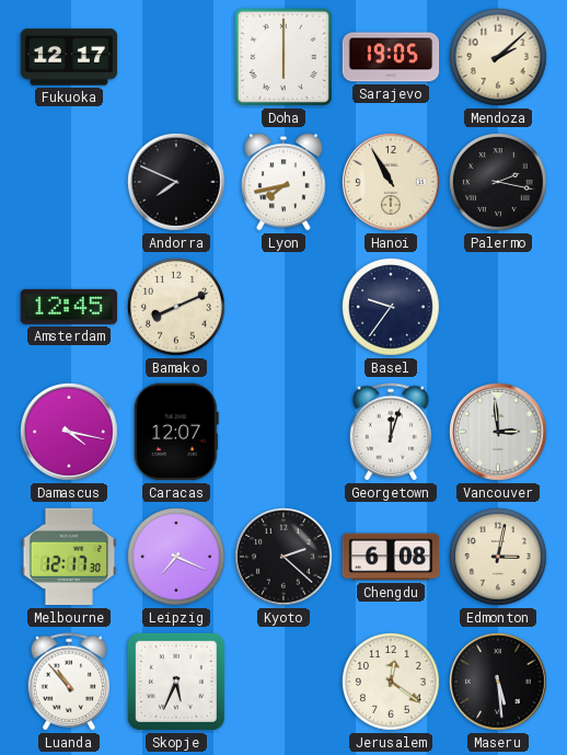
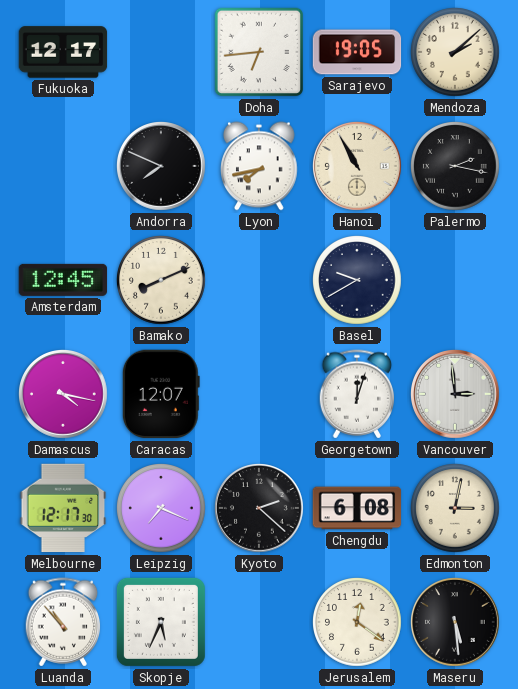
Doha: 6:00 -> 6:44
Basel: 9:36 -> 9:40
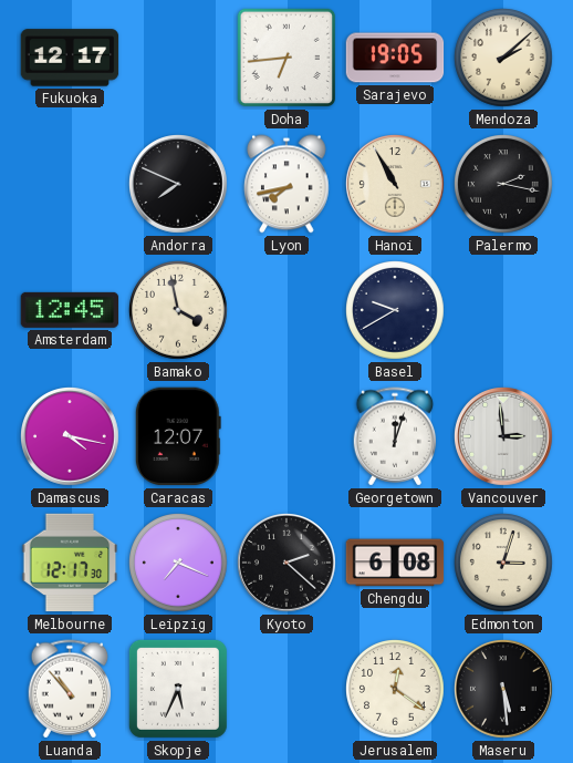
Bamako: 8:11 -> 3:58
Edmonton: 3:02 -> 3:03
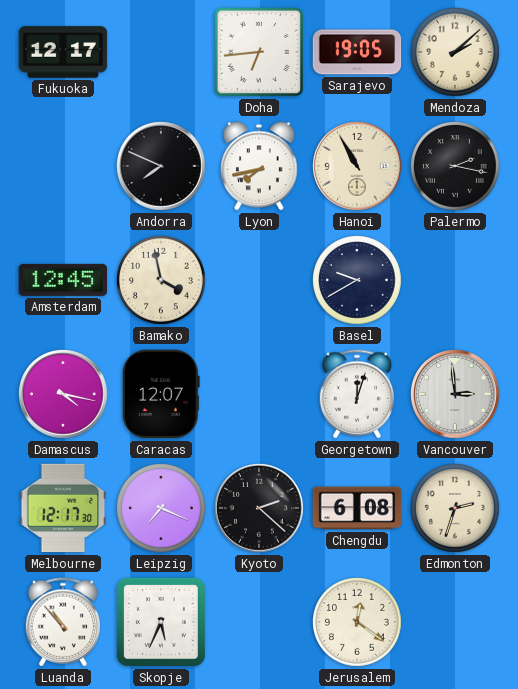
Edmonton: 3:03 -> 2:33
Maseru: 5:29 -> none
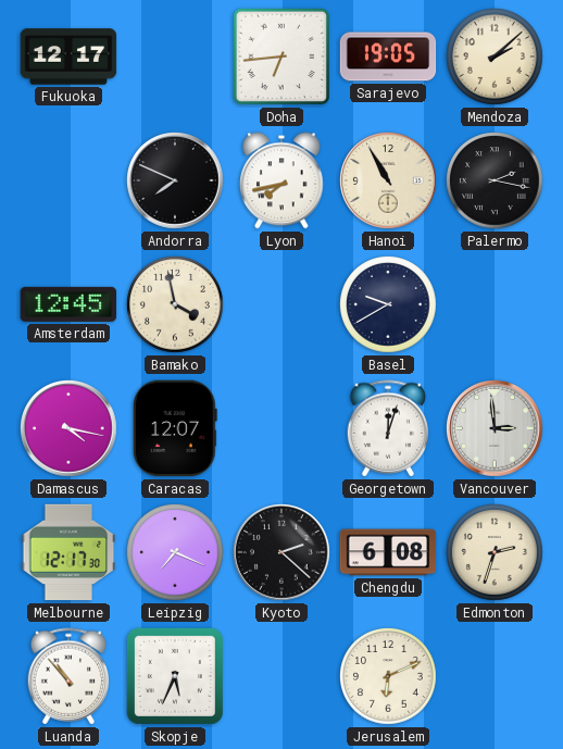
Jerusalem: 12:21 -> 6:11
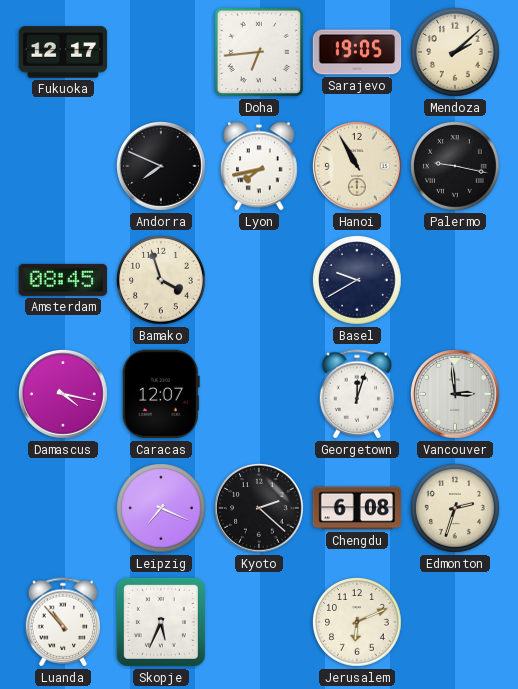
Palermo: 2:17 -> 9:17
Amsterdam: 12:45 -> 08:45
Bamako: 3:58 -> 3:57
Melbourne: 12:17 -> none
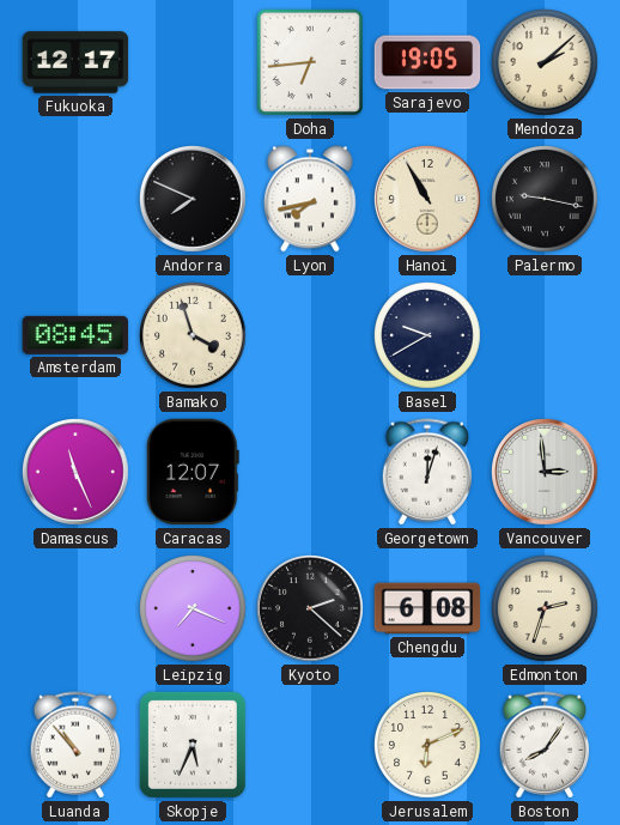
Damascus: 4:17 -> 11:26
Boston: none -> 8:06
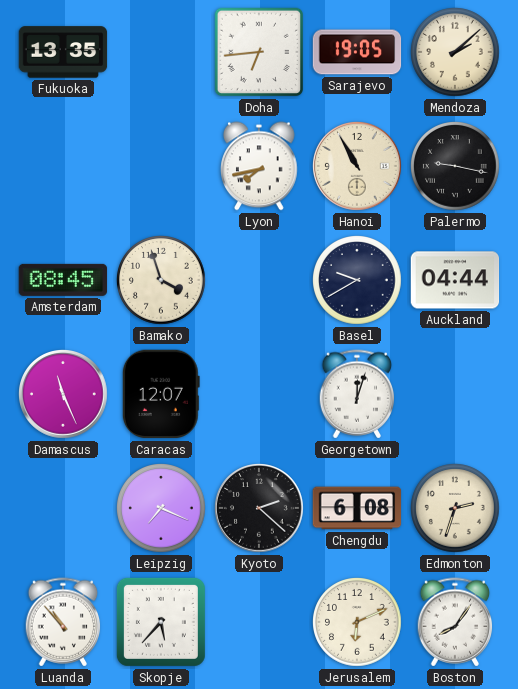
Fukuoka: 12:17 -> 13:35
Andorra: 7:49 -> none
Auckland: none -> 04:44
Vancouver: 2:59 -> none
Skopje: 5:34 -> 5:37
